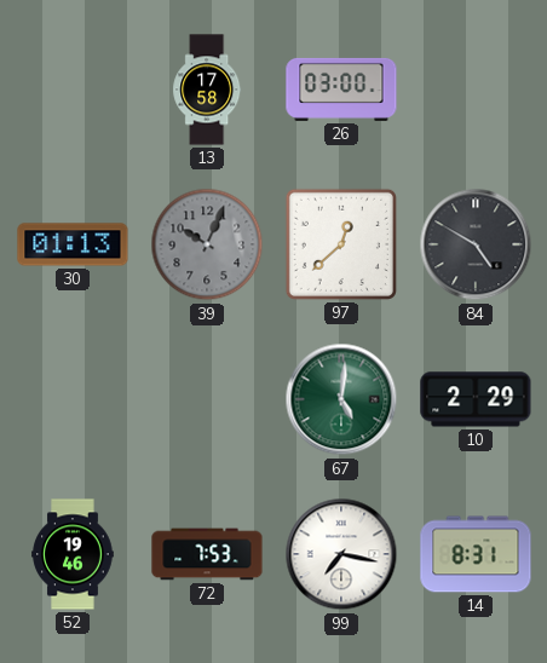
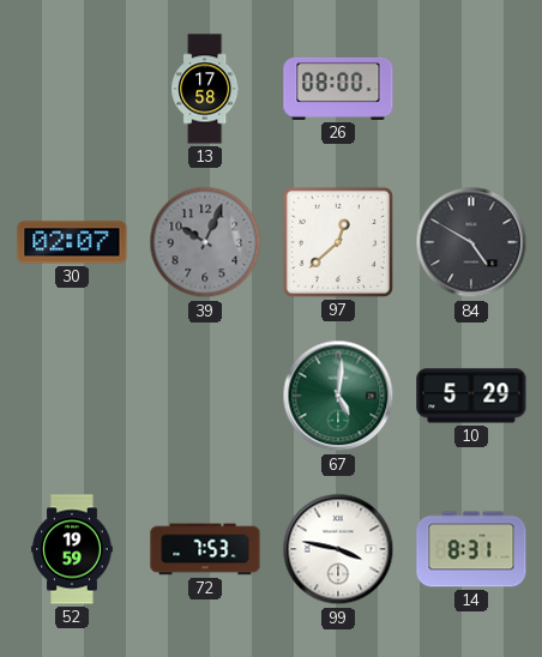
26: 03:00 -> 08:00
30: 01:13 -> 02:07
10: 2:29 -> 5:29
52: 19:46 -> 19:59
99: 7:17 -> 3:47
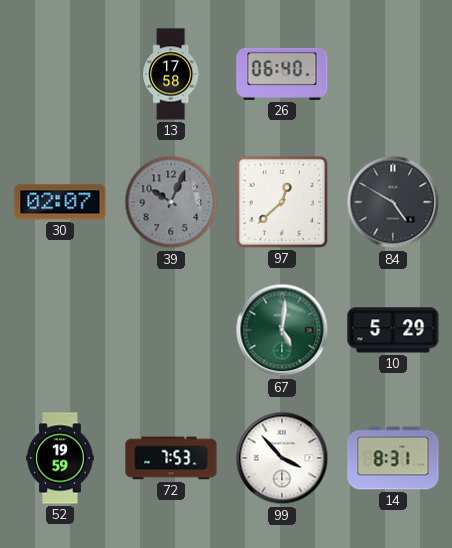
26: 08:00 -> 06:40
99: 3:47 -> 3:53
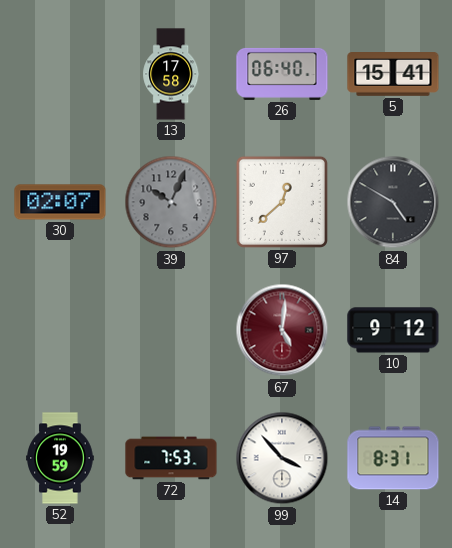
5: none -> 15:41
67 dial: green -> burgundy
10: 5:29 -> 9:12
